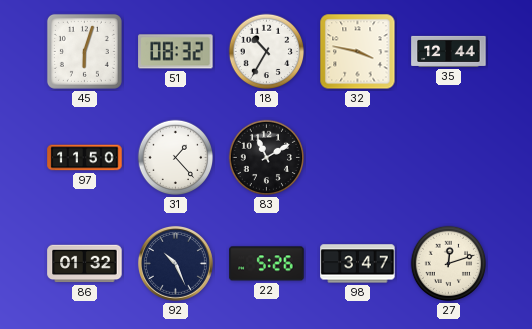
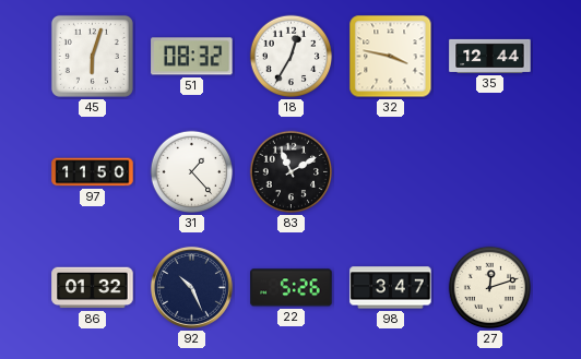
18: 10:35 -> 12:35
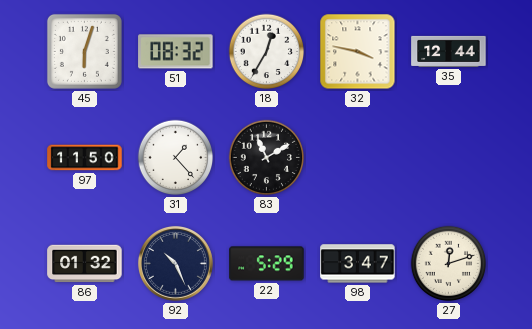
22: 5:26 -> 5:29
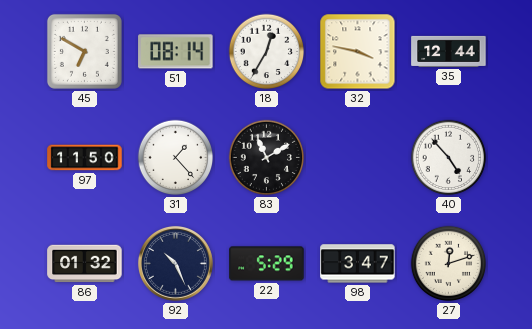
45: 6:03 -> 6:50
51: 08:32 -> 08:14
40: none -> 4:53
